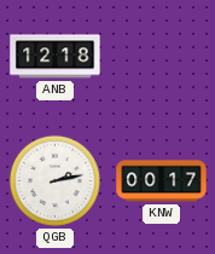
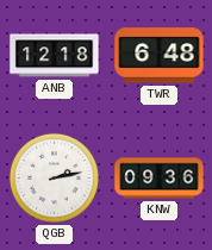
TWR: none -> 6:48
KNW: 00:17 -> 09:36
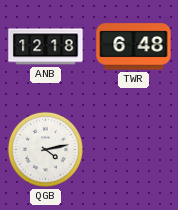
QGB: 2:13 -> 4:13
KNW: 09:36 -> none
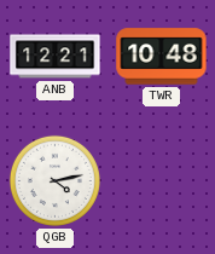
ANB: 12:18 -> 12:21
TWR: 6:48 -> 10:48
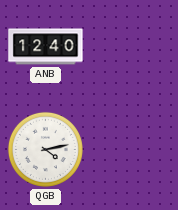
ANB: 12:21 -> 12:40
TWR: 10:48 -> none
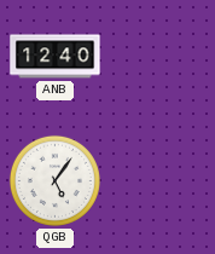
QGB: 4:13 -> 5:06
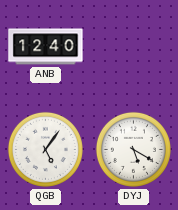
DYJ: none -> 5:20
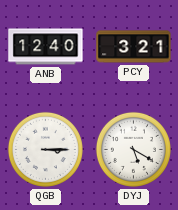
PCY: none -> 3:21
QGB: 5:06 -> 3:15
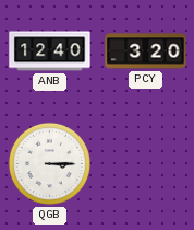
PCY: 3:21 -> 3:20
DYJ: 5:20 -> none
